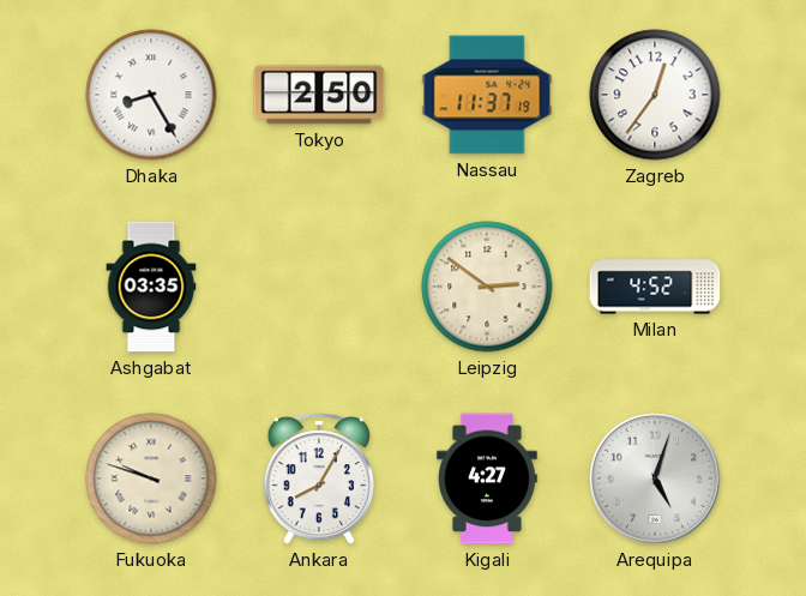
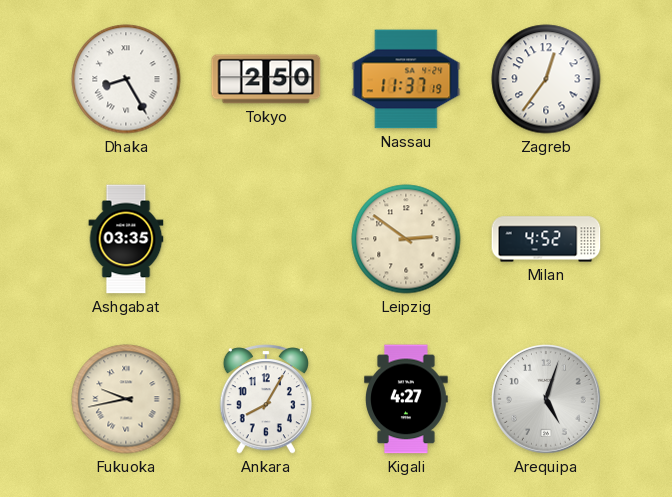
Fukuoka: 9:48 -> 9:43
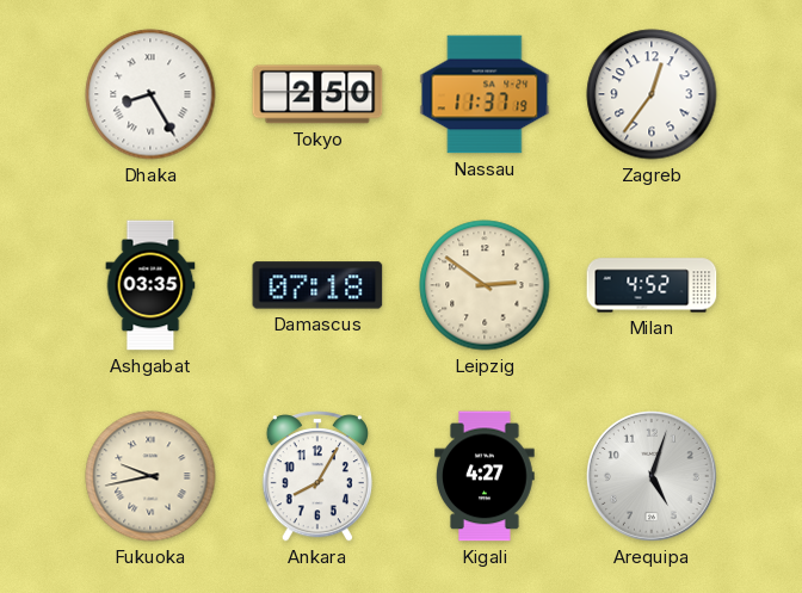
Damascus: none -> 07:18
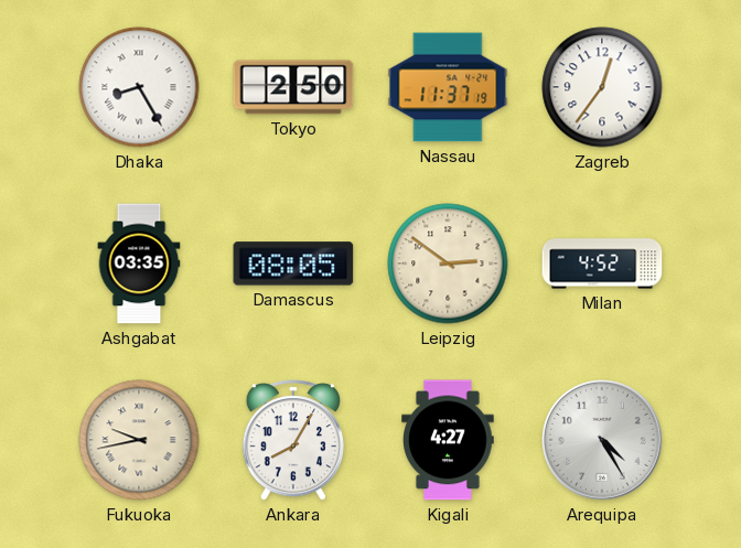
Damascus: 07:18 -> 08:05
Arequipa: 5:03 -> 4:25
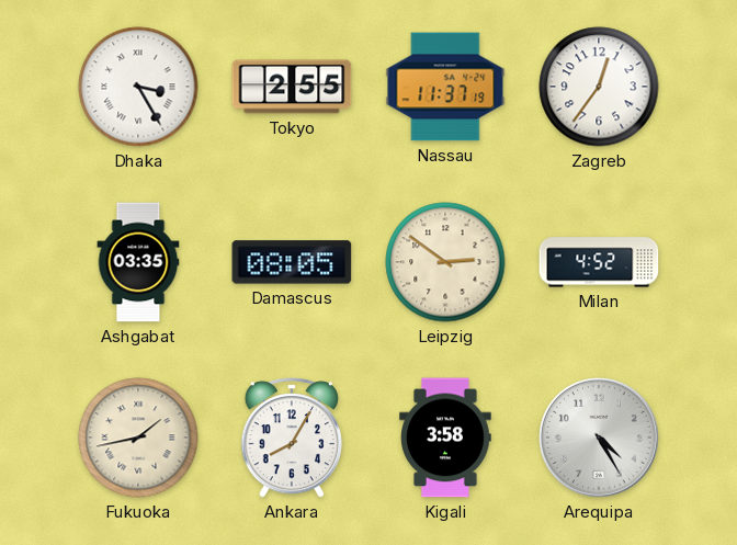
Dhaka: 8:25 -> 3:25
Tokyo: 2:50 -> 2:55
Fukuoka: 9:43 -> 1:43
Kigali: 4:27 -> 3:58
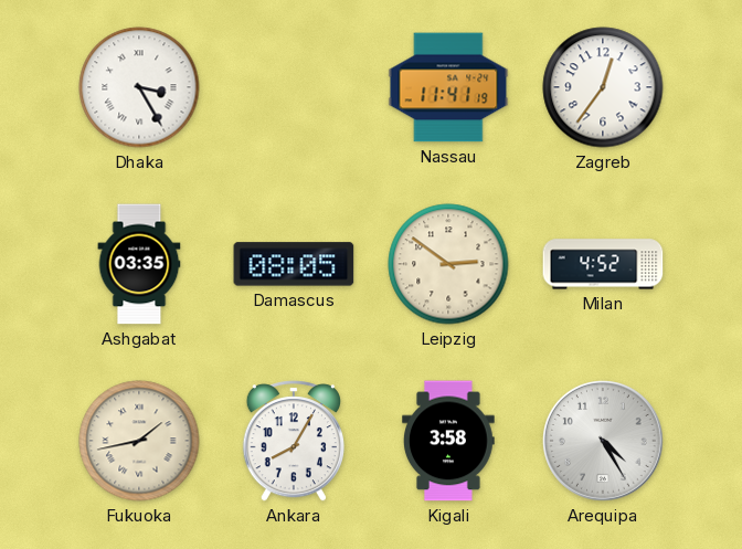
Tokyo: 2:55 -> none
Nassau: 11:37 -> 11:41
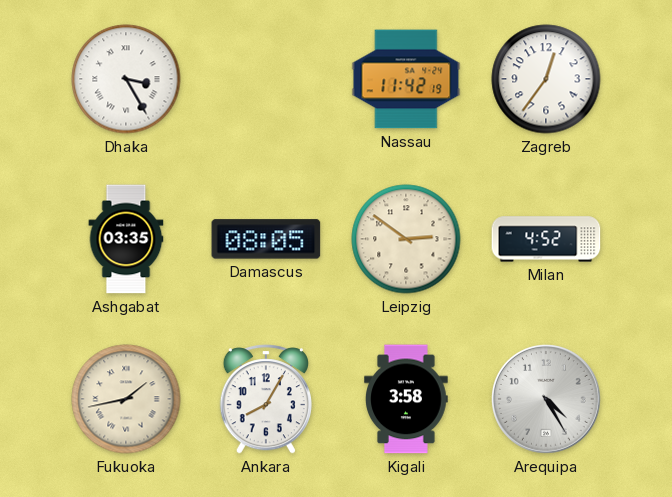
Nassau: 11:41 -> 11:42
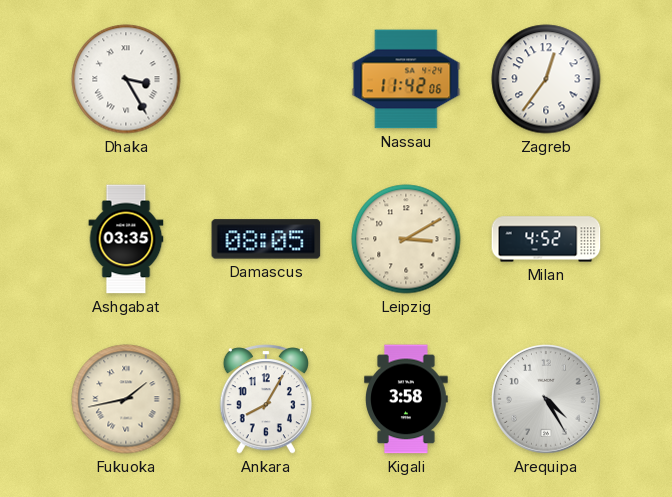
Nassau: 11:42:19 -> 11:42:06
Leipzig: 2:51 -> 3:10
